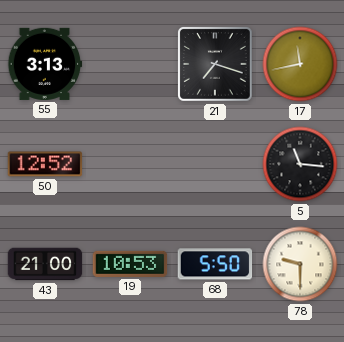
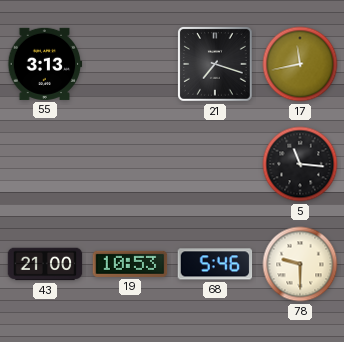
50: 12:52 -> none
68: 5:50 -> 5:46
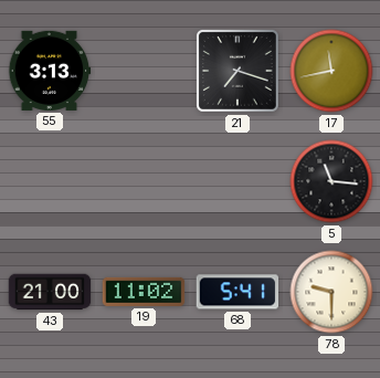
19: 10:53 -> 11:02
68: 5:46 -> 5:41
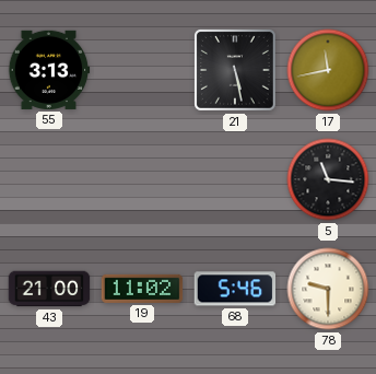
21: 7:18 -> 5:28
68: 5:41 -> 5:46
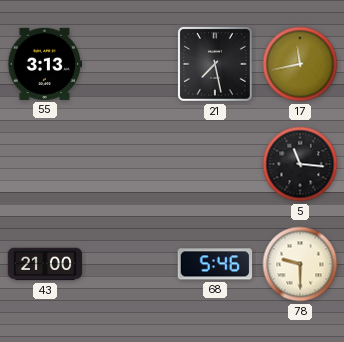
21: 5:28 -> 7:28
19: 11:02 -> none
